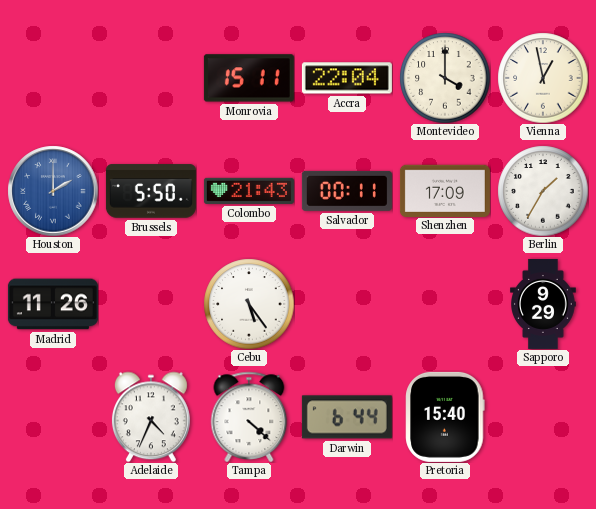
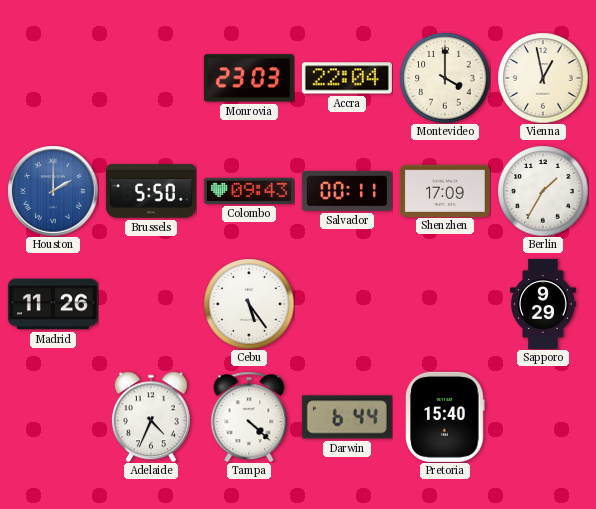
Monrovia: 15:11 -> 23:03
Colombo: 21:43 -> 09:43
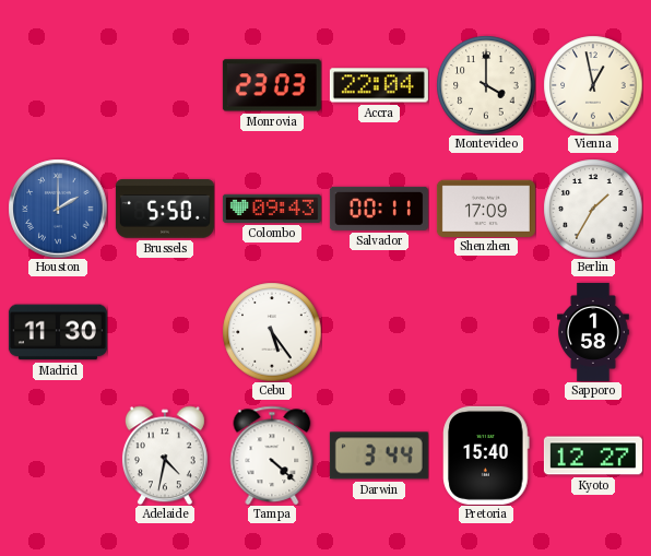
Madrid: 11:26 -> 11:30
Sapporo: 9:29 -> 1:58
Adelaide: 4:34 -> 4:32
Darwin: 6:44 -> 3:44
Kyoto: none -> 12:27
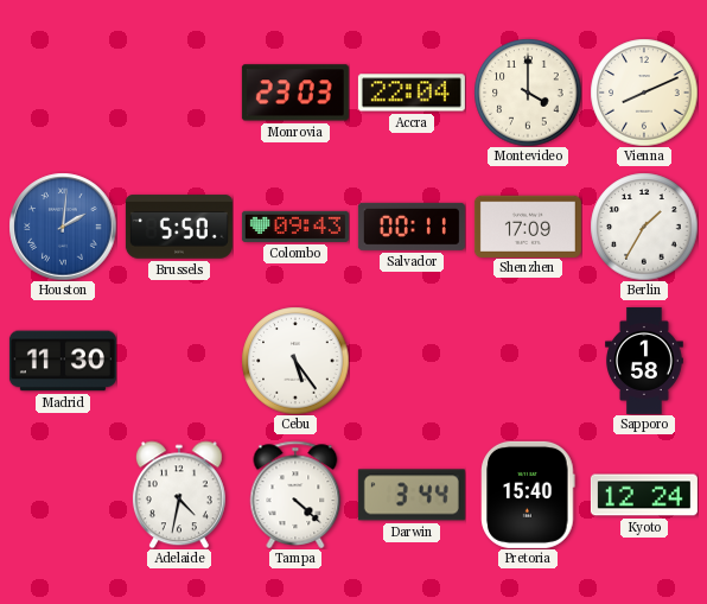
Vienna: 12:58 -> 8:11
Houston: 2:00 -> 2:01
Kyoto: 12:27 -> 12:24
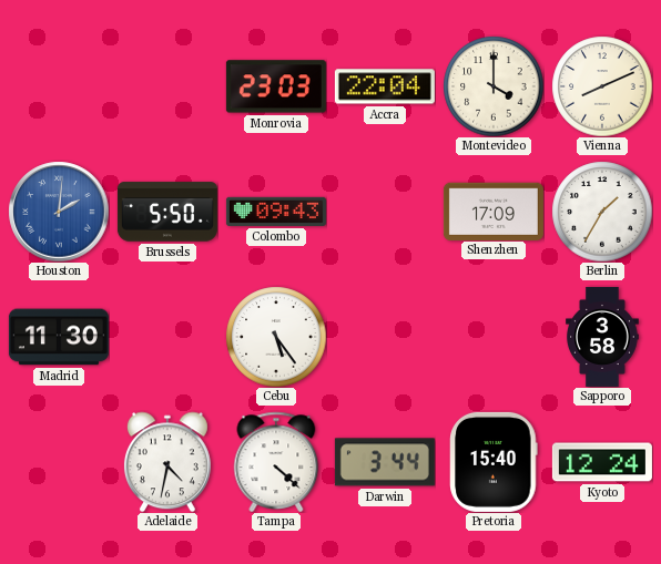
Salvador: 00:11 -> none
Sapporo: 1:58 -> 3:58
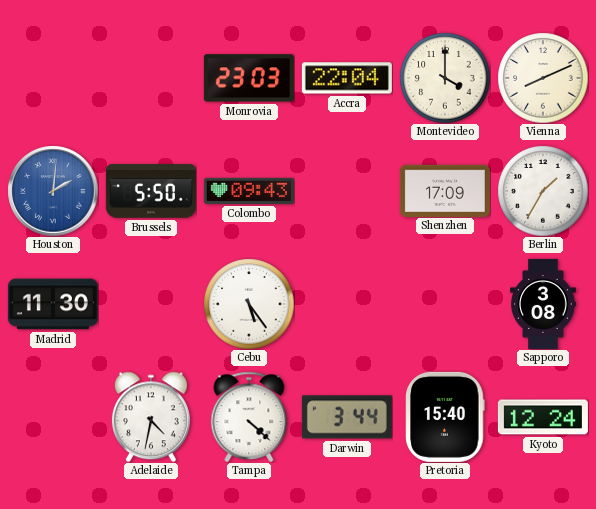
Sapporo: 3:58 -> 3:08
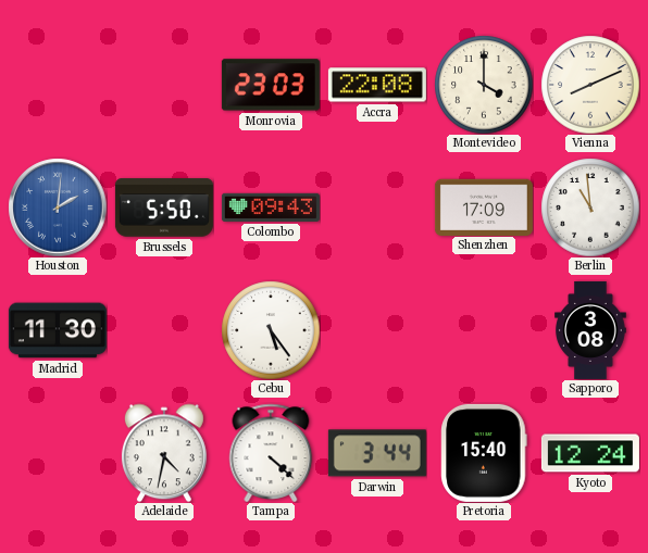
Accra: 22:04 -> 22:08
Berlin: 1:35 -> 10:59
